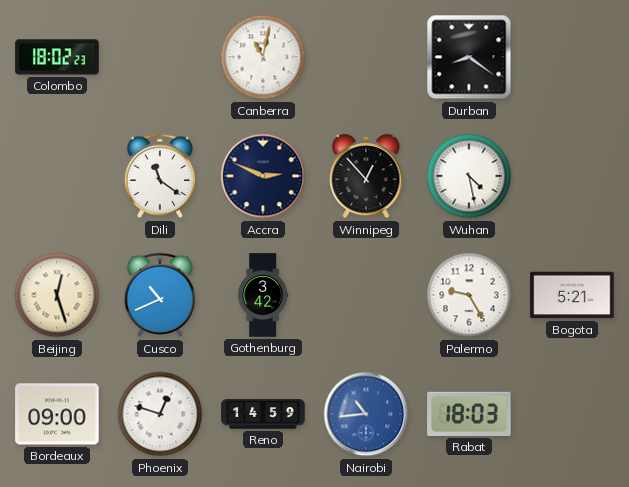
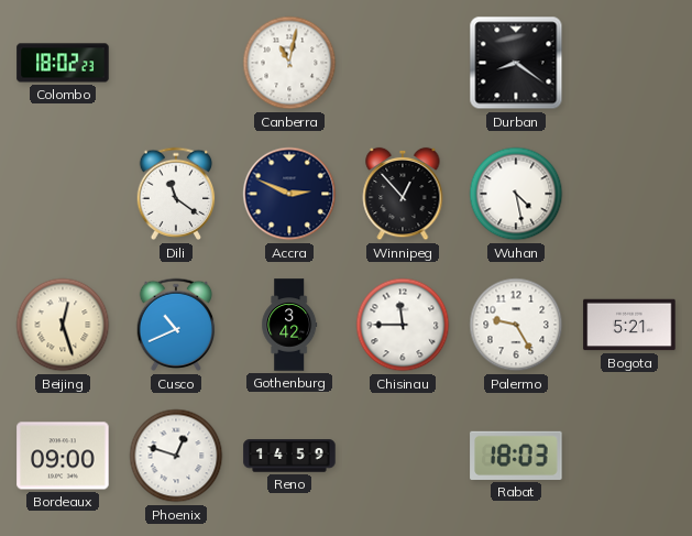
Chisinau: none -> 11:45
Nairobi: 10:44 -> none
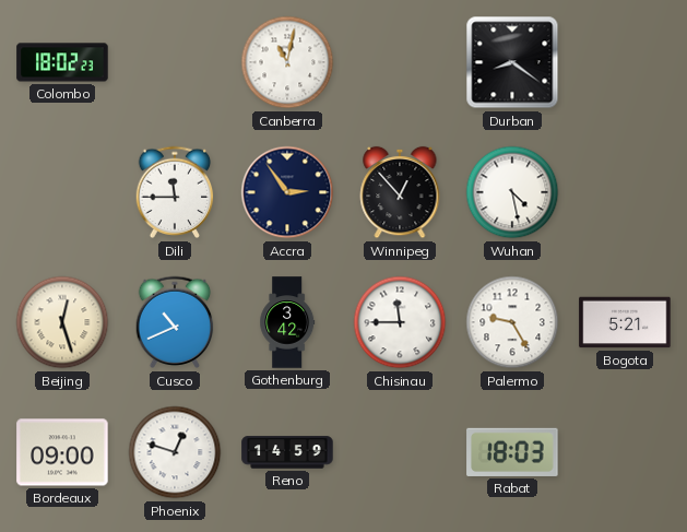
Dili: 11:21 -> 11:45
Accra: 2:49 -> 2:54
